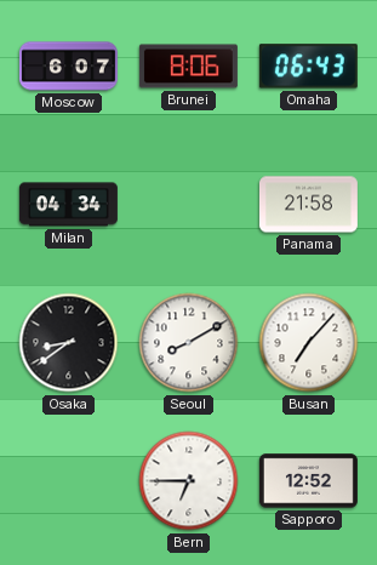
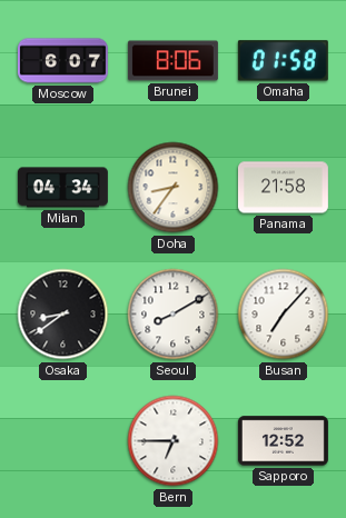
Omaha: 06:43 -> 01:58
Doha: none -> 8:36
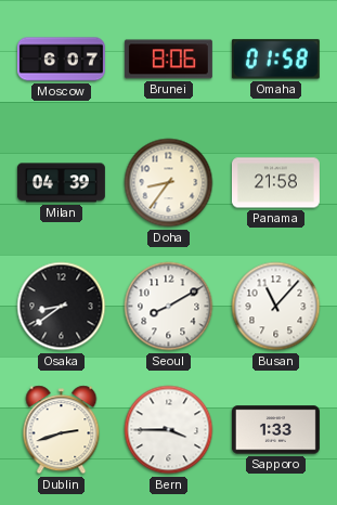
Milan: 04:34 -> 04:39
Busan: 7:07 -> 11:07
Dublin: none -> 2:42
Bern: 6:45 -> 3:45
Sapporo: 12:52 -> 1:33
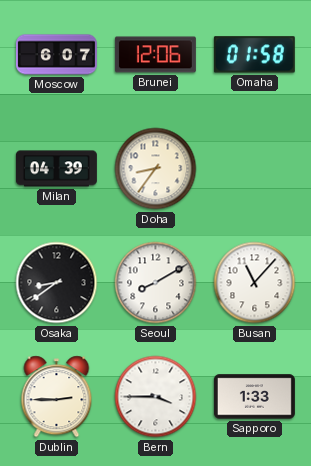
Brunei: 8:06 -> 12:06
Panama: 21:58 -> none
Dublin: 2:42 -> 2:45
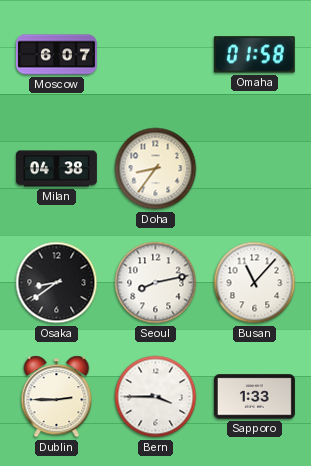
Brunei: 12:06 -> none
Milan: 04:39 -> 04:38
Seoul: 8:10 -> 8:13
